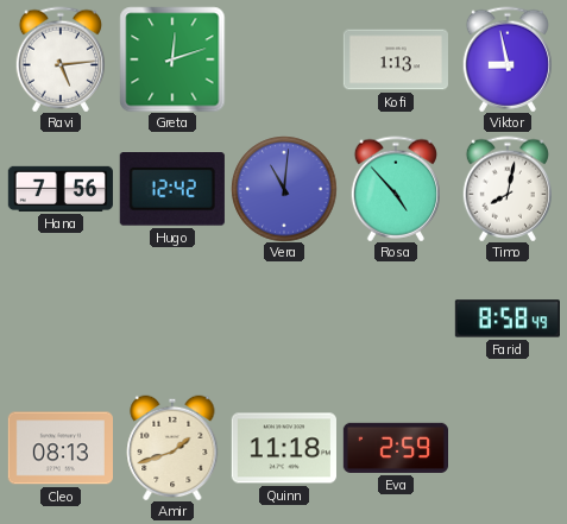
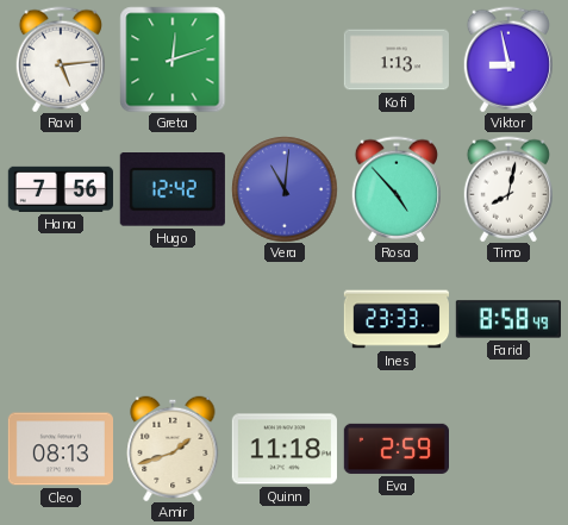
Ines: none -> 23:33
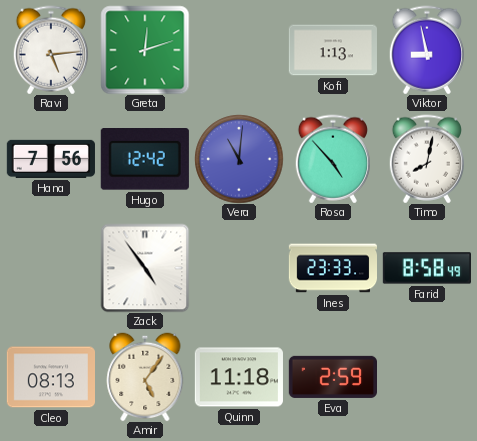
Zack: none -> 4:54
Amir: 1:42 -> 5:06
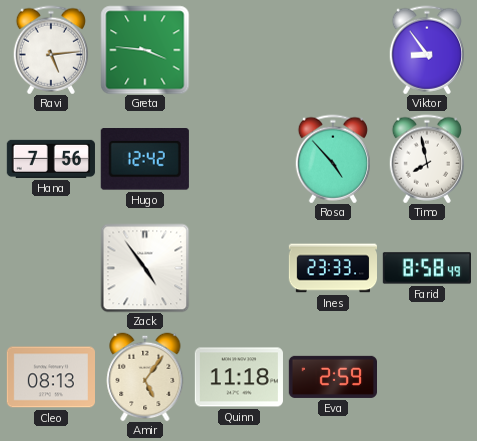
Greta: 12:12 -> 3:46
Kofi: 1:13 -> none
Viktor: 8:58 -> 8:54
Vera: 11:01 -> none
Timo: 8:02 -> 7:58
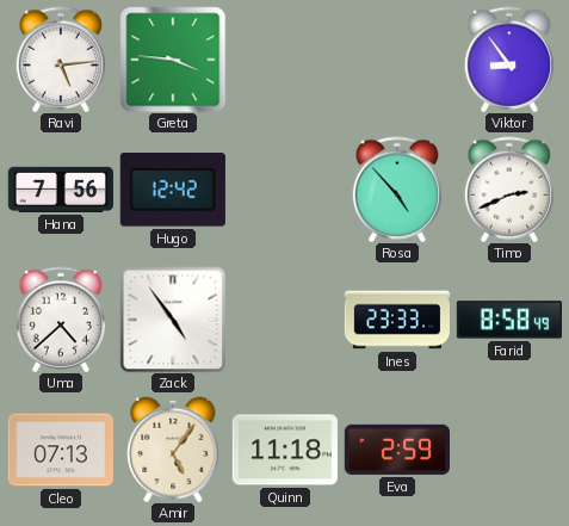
Timo: 7:58 -> 2:41
Uma: none -> 4:38
Cleo: 08:13 -> 07:13
